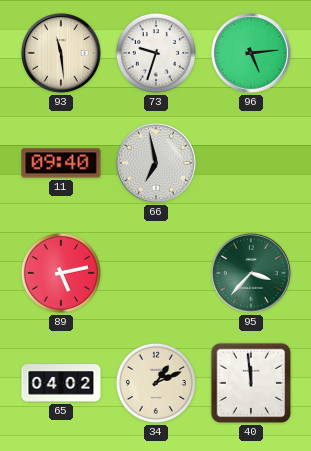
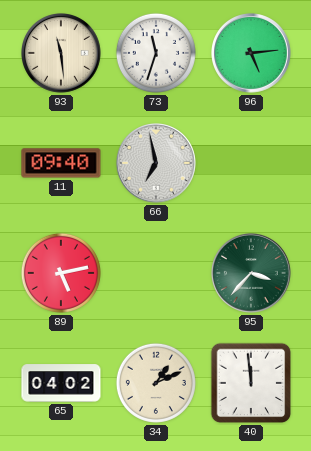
73: 9:33 -> 11:33
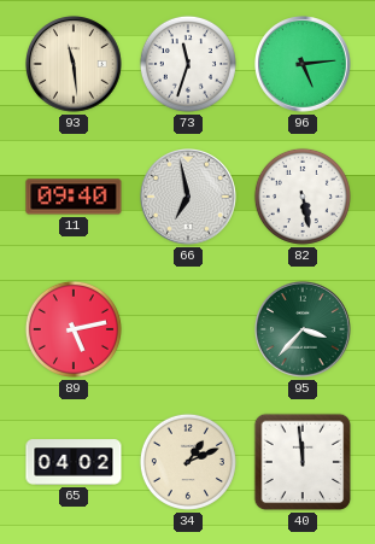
82: none -> 5:28
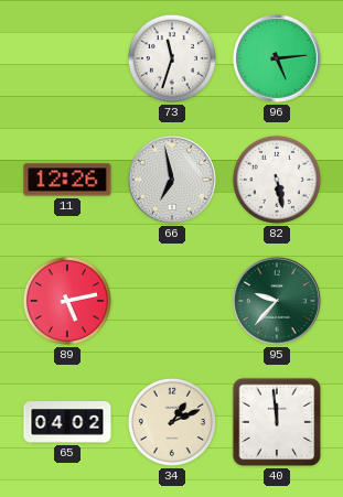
93: 11:29 -> none
11: 09:40 -> 12:26
95: 3:37 -> 9:37
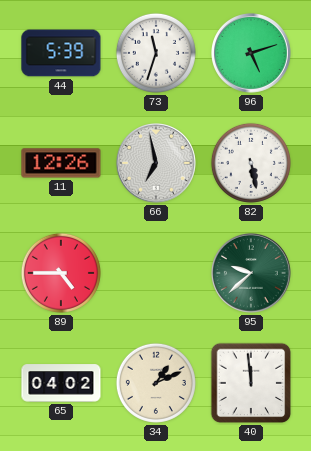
44: none -> 5:39
96: 5:14 -> 5:12
89: 5:13 -> 4:45
95: 9:37 -> 9:38
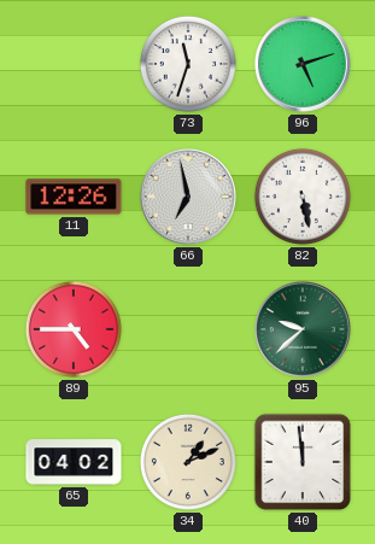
44: 5:39 -> none
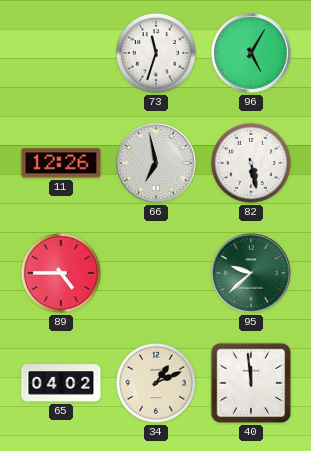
96: 5:12 -> 5:05
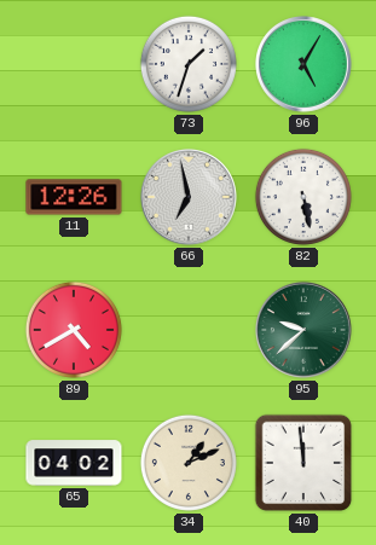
73: 11:33 -> 1:33
89: 4:45 -> 4:40
